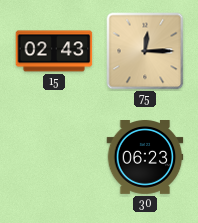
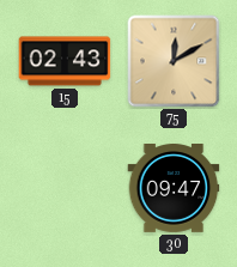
75: 12:15 -> 12:10
30: 06:23 -> 09:47
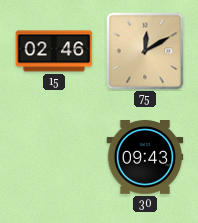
15: 02:43 -> 02:46
30: 09:47 -> 09:43
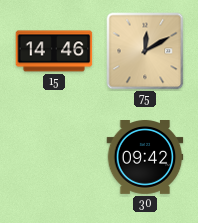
15: 02:46 -> 14:46
30: 09:43 -> 09:42
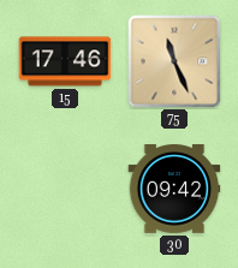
15: 14:46 -> 17:46
75: 12:10 -> 11:26
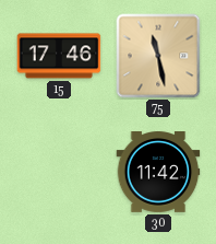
75: 11:26 -> 11:28
30: 09:42 -> 11:42
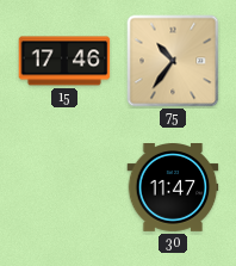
75: 11:28 -> 10:36
30: 11:42 -> 11:47
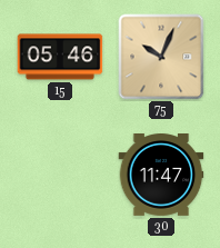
15: 17:46 -> 05:46
75: 10:36 -> 10:04
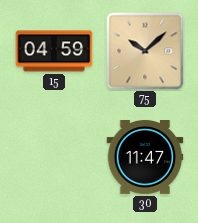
15: 05:46 -> 04:59
75: 10:04 -> 10:08
